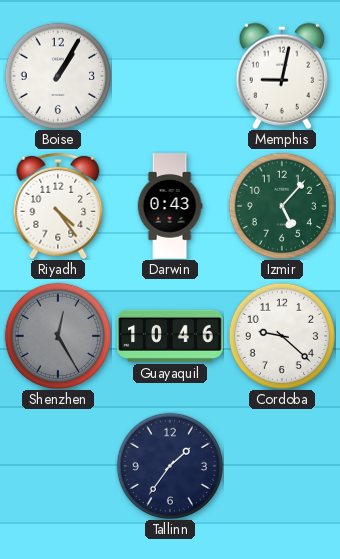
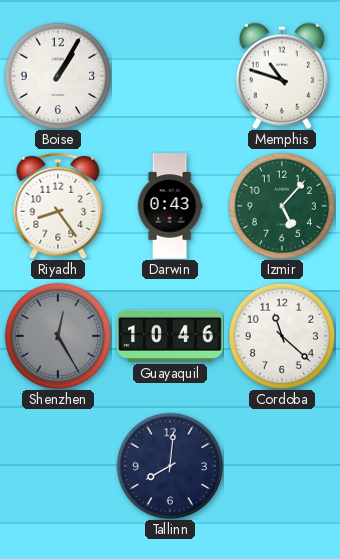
Memphis: 9:02 -> 10:48
Riyadh: 4:24 -> 8:24
Cordoba: 9:22 -> 11:22
Tallinn: 1:36 -> 8:01
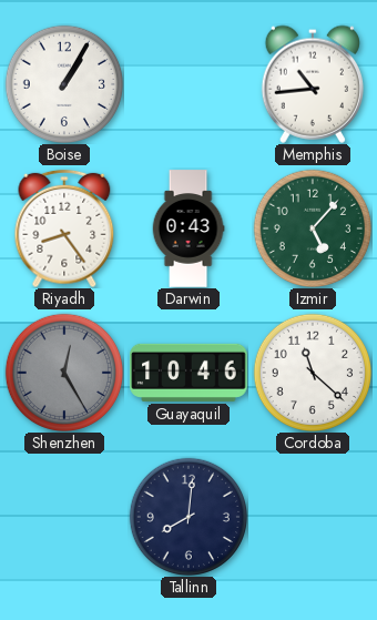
Memphis: 10:48 -> 10:44
